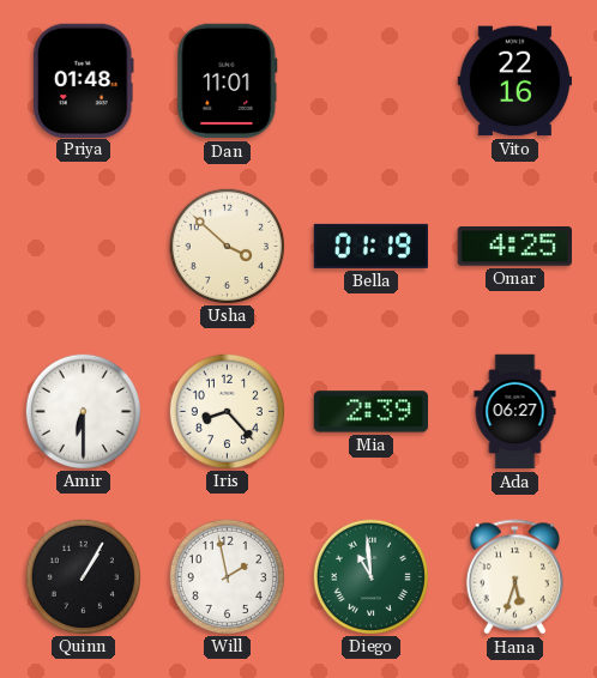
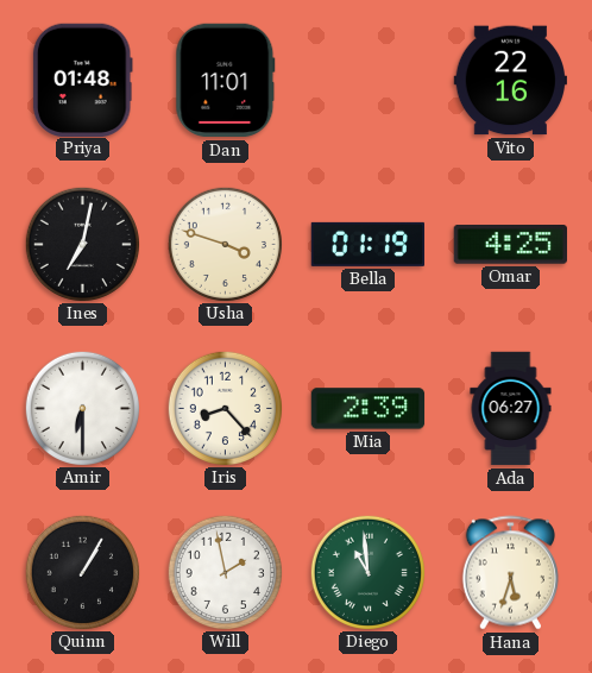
Ines: none -> 7:02
Usha: 3:52 -> 3:48
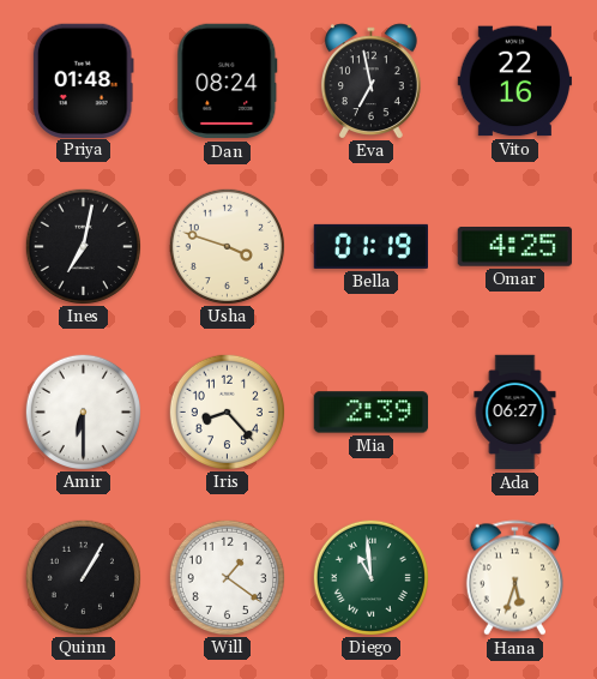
Dan: 11:01 -> 08:24
Eva: none -> 6:58
Will: 1:58 -> 1:21
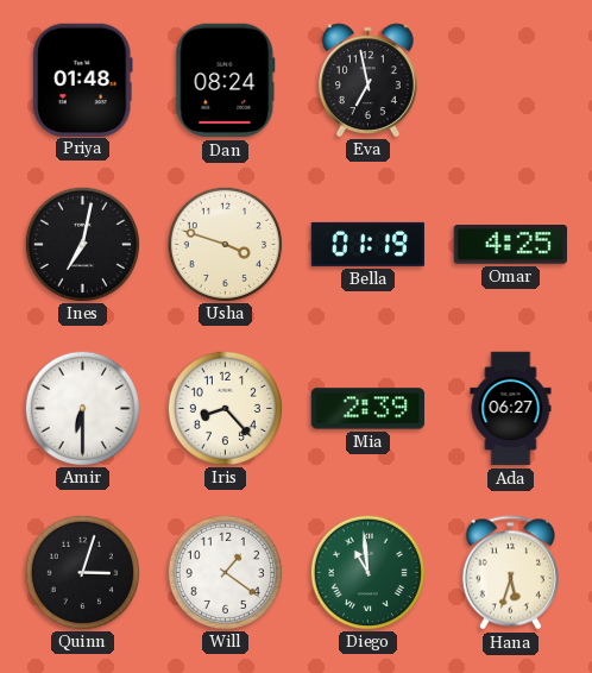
Vito: 22:16 -> none
Quinn: 1:05 -> 3:03
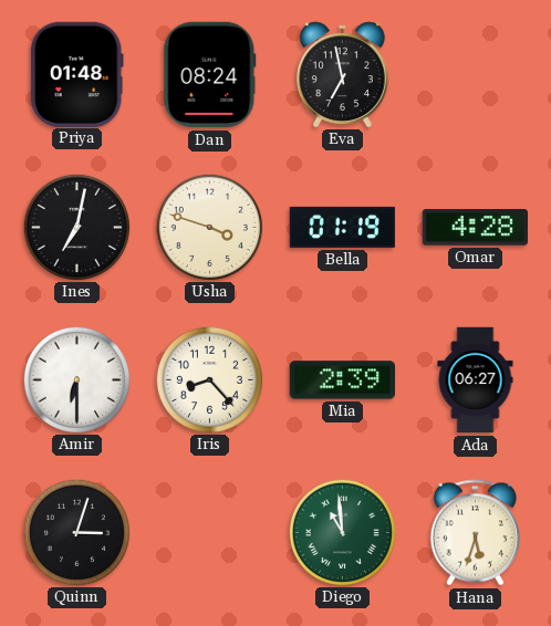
Omar: 4:25 -> 4:28
Will: 1:21 -> none
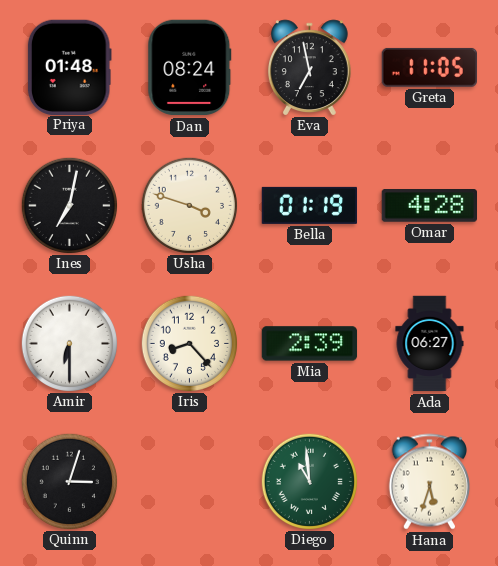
Greta: none -> 11:05
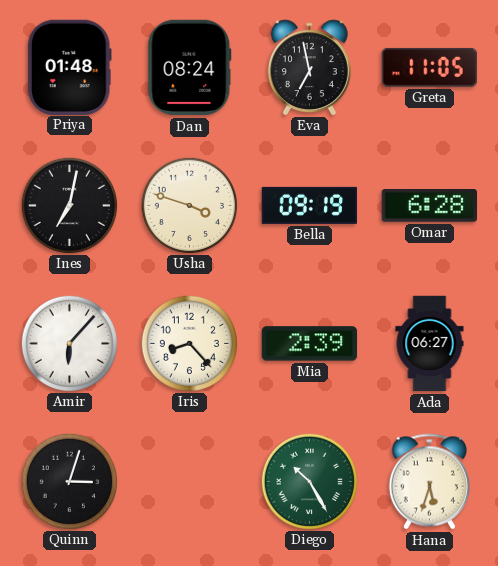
Bella: 01:19 -> 09:19
Omar: 4:28 -> 6:28
Amir: 6:30 -> 6:07
Diego: 10:59 -> 10:25
